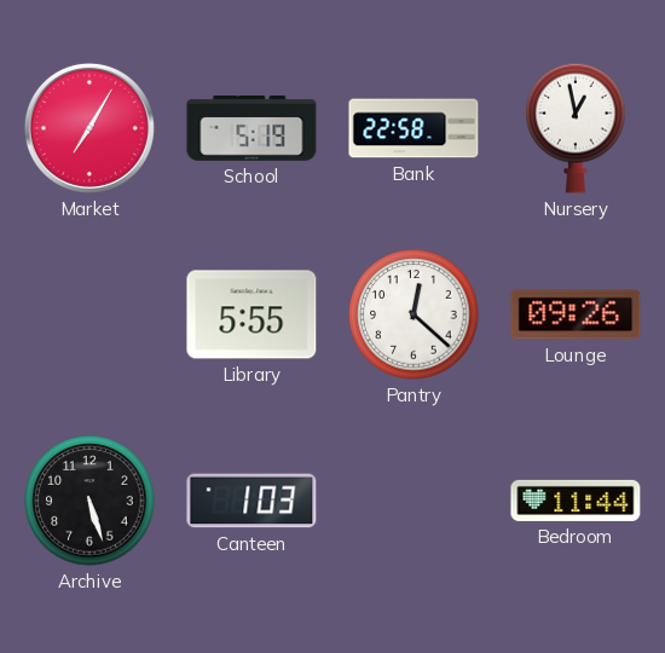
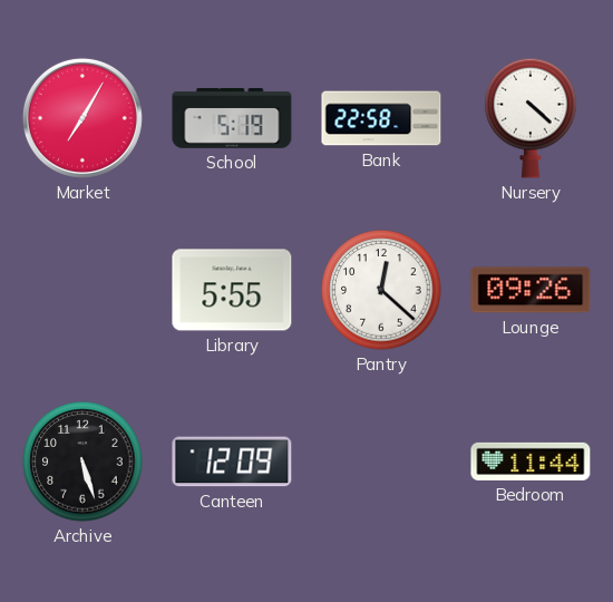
Nursery: 12:58 -> 4:22
Canteen: 1:03 -> 12:09
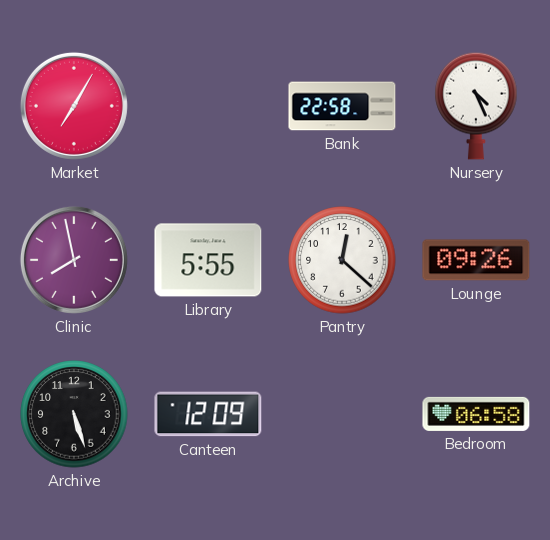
School: 5:19 -> none
Nursery: 4:22 -> 4:26
Clinic: none -> 7:58
Bedroom: 11:44 -> 06:58
